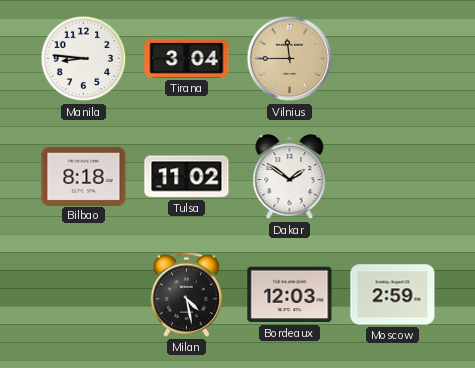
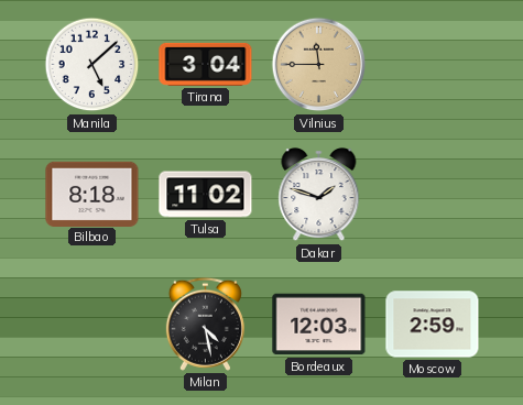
Manila: 8:46 -> 5:08
Dakar: 1:51 -> 1:48
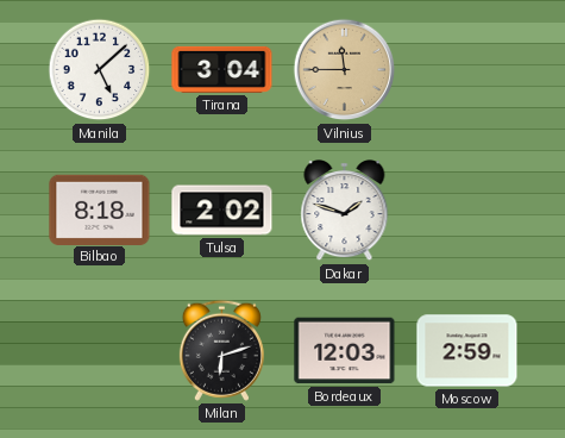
Tulsa: 11:02 -> 2:02
Milan: 4:28 -> 6:12
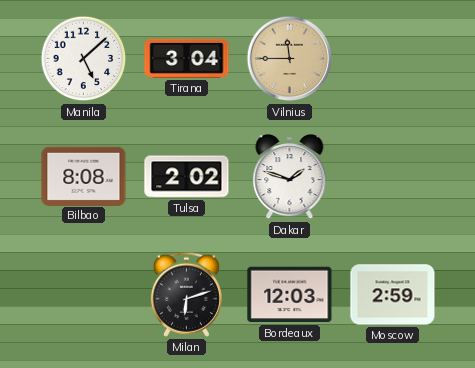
Bilbao: 8:18 -> 8:08
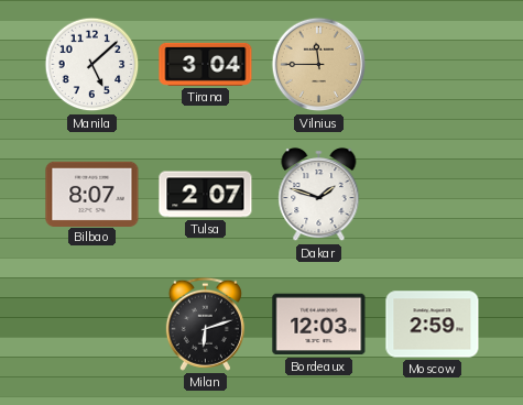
Bilbao: 8:08 -> 8:07
Tulsa: 2:02 -> 2:07
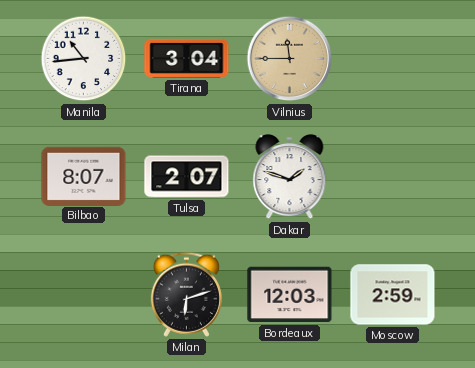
Manila: 5:08 -> 10:44
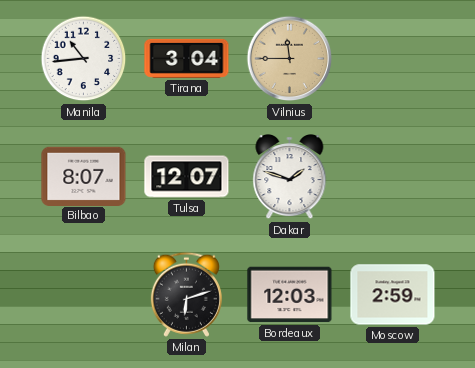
Tulsa: 2:07 -> 12:07
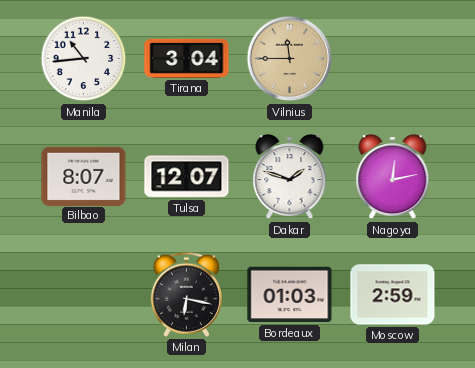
Nagoya: none -> 12:13
Milan: 6:12 -> 6:17
Bordeaux: 12:03 -> 01:03
